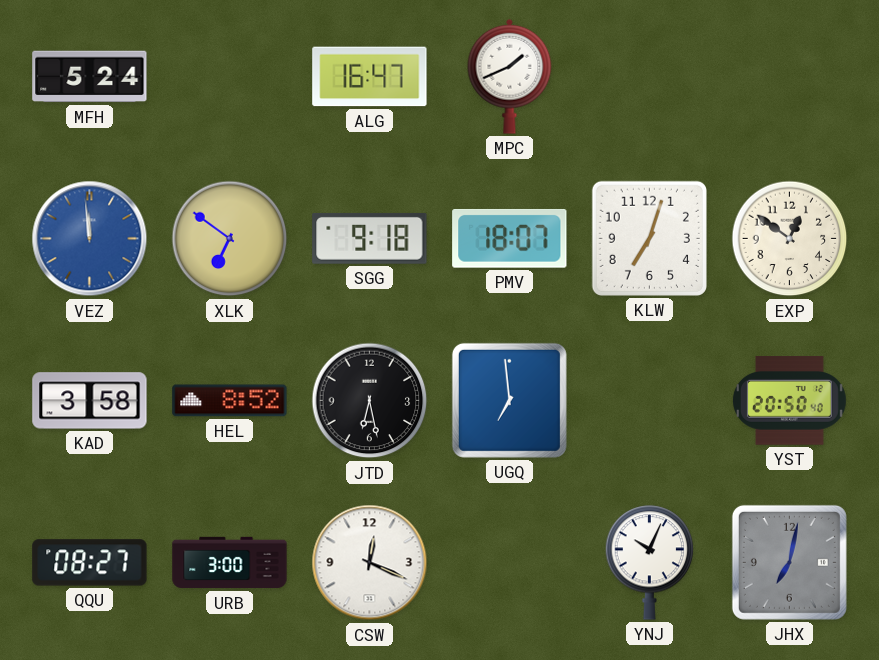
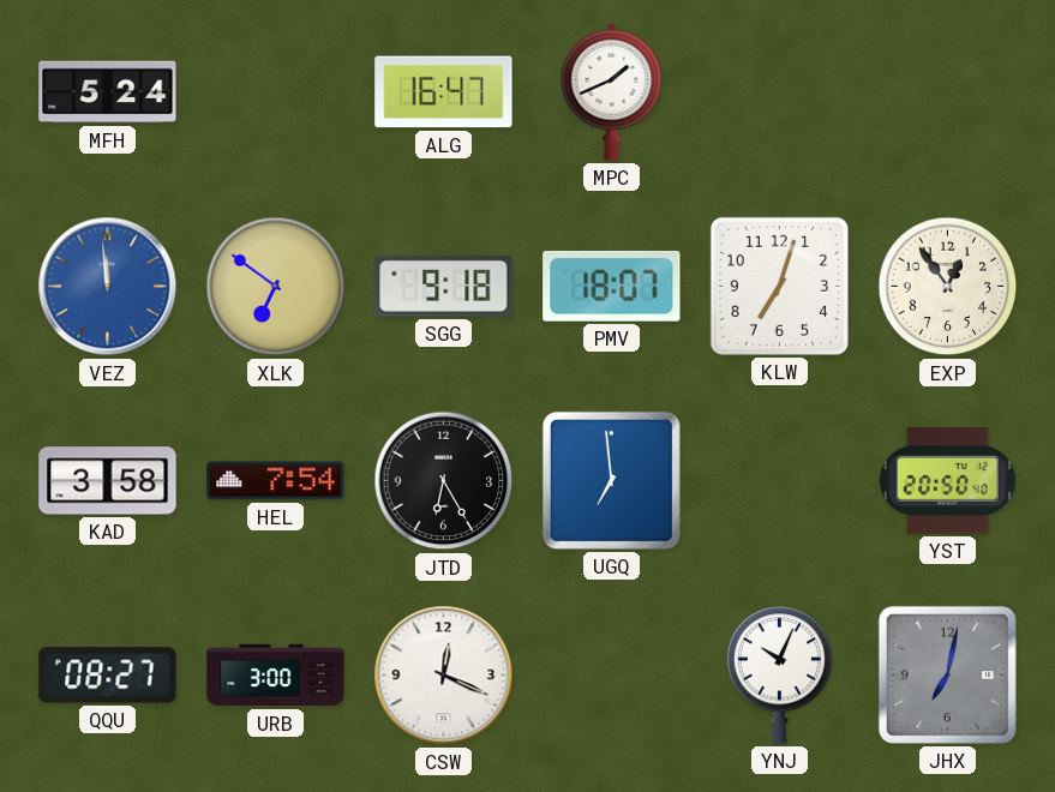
EXP: 12:51 -> 12:54
HEL: 8:52 -> 7:54
JTD: 6:28 -> 6:25
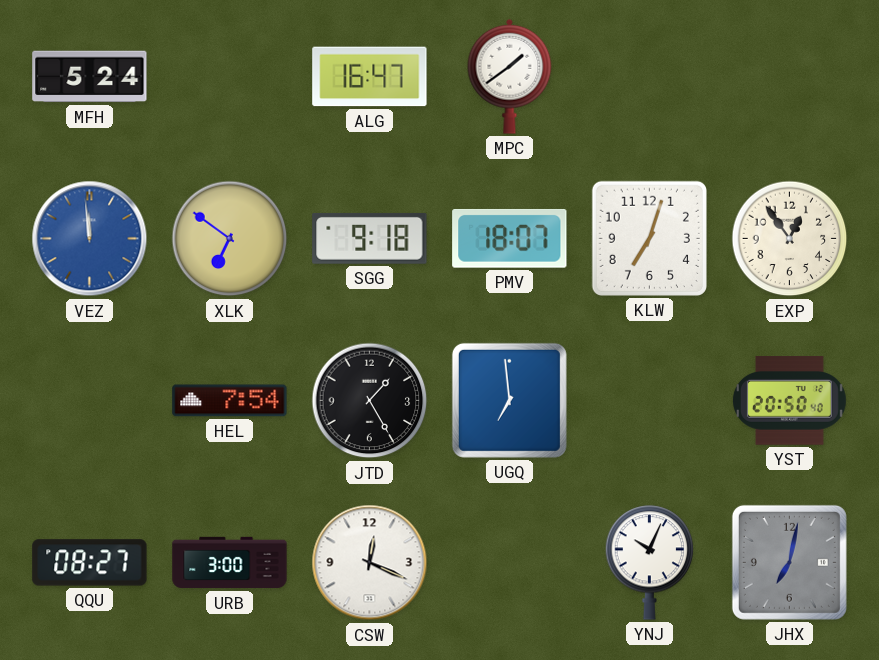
MPC: 1:41 -> 1:39
KAD: 3:58 -> none
JTD: 6:25 -> 1:25
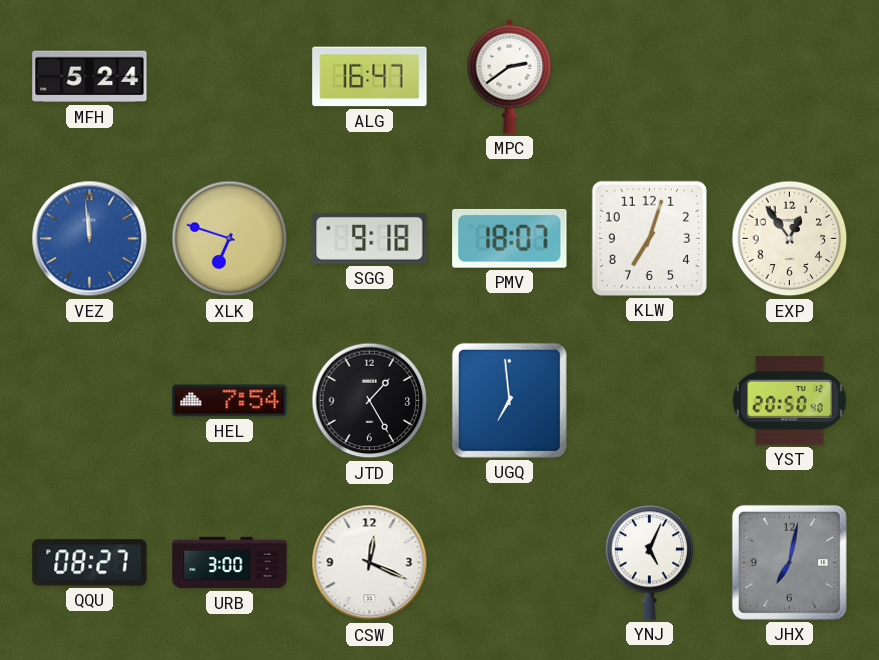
MPC: 1:39 -> 2:39
XLK: 6:51 -> 6:48
YNJ: 10:04 -> 5:04
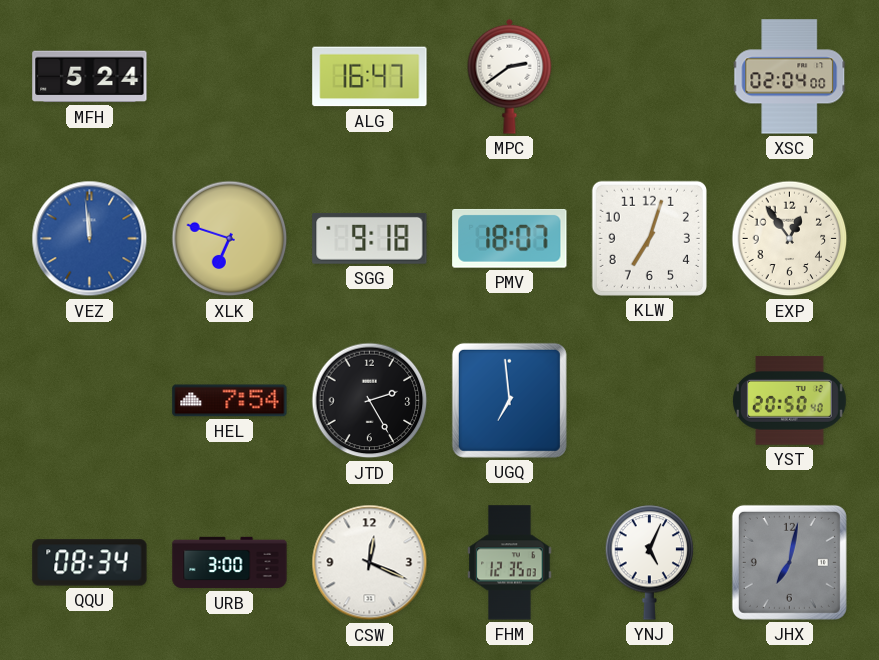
XSC: none -> 02:04
JTD: 1:25 -> 2:25
QQU: 08:27 -> 08:34
FHM: none -> 12:35
